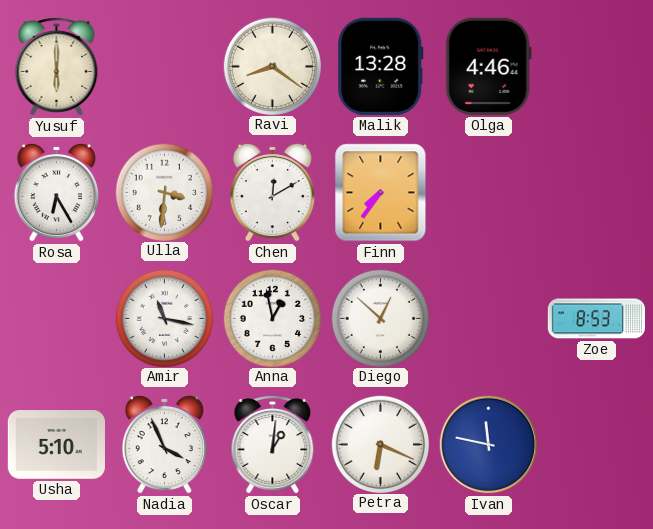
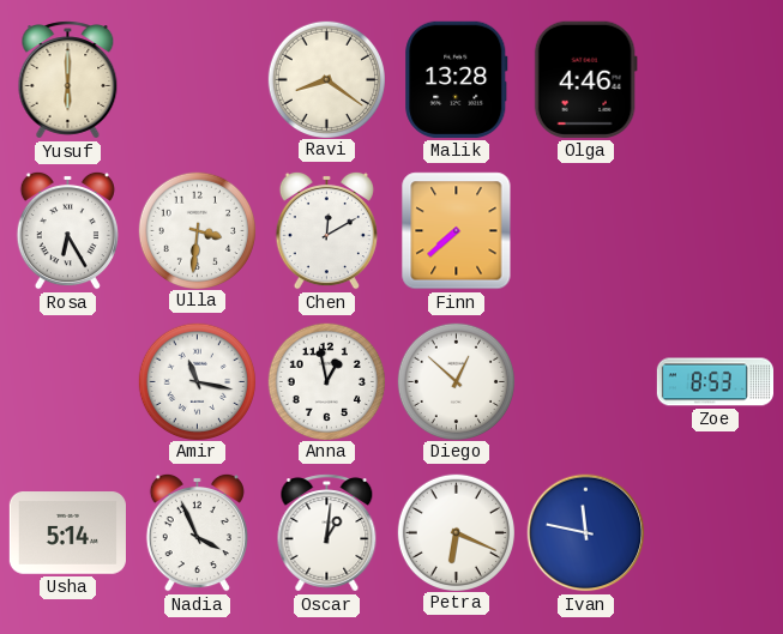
Finn: 7:36 -> 7:38
Usha: 5:10 -> 5:14
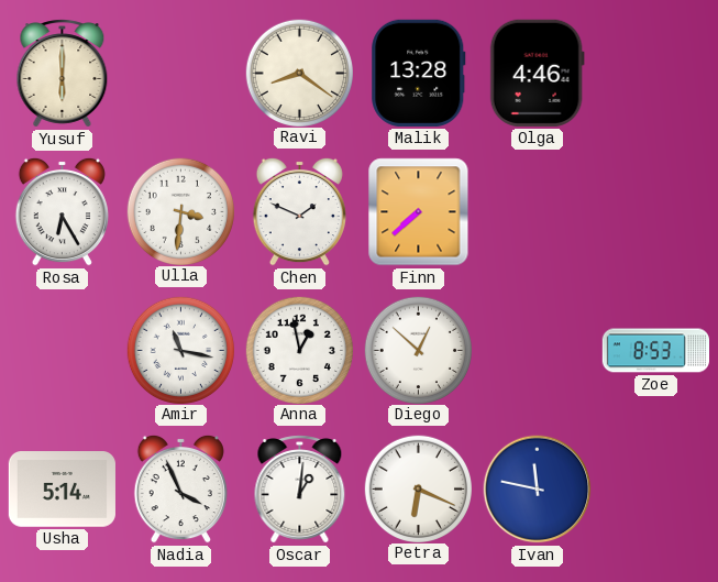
Chen: 12:10 -> 1:49
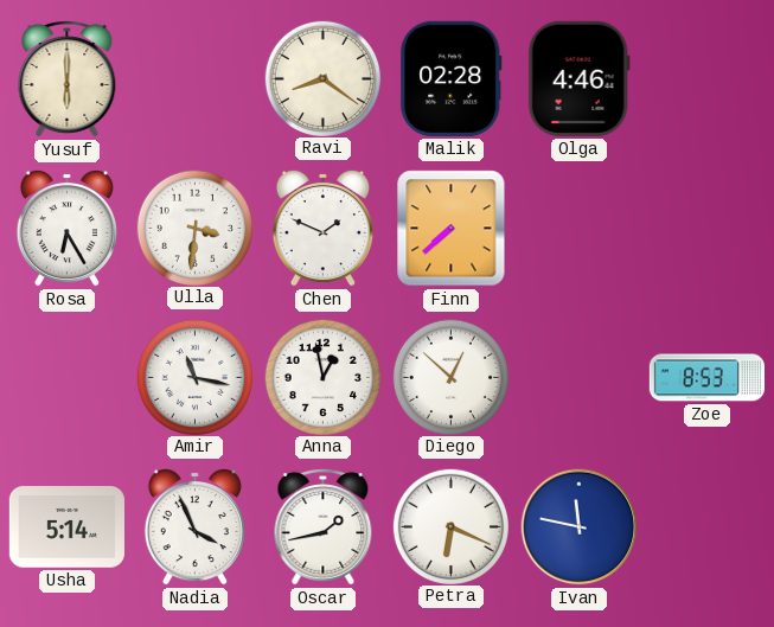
Malik: 13:28 -> 02:28
Oscar: 1:01 -> 1:43
